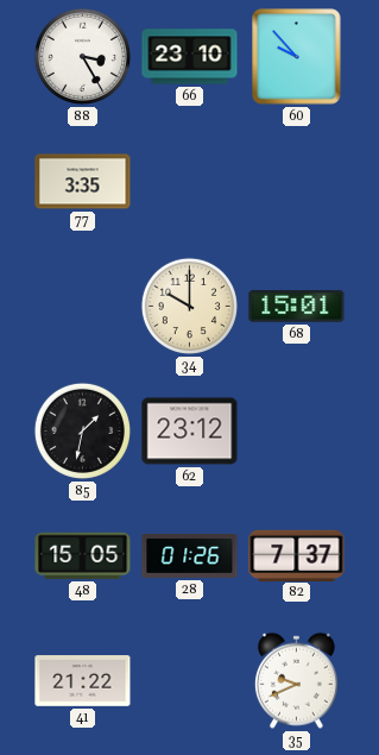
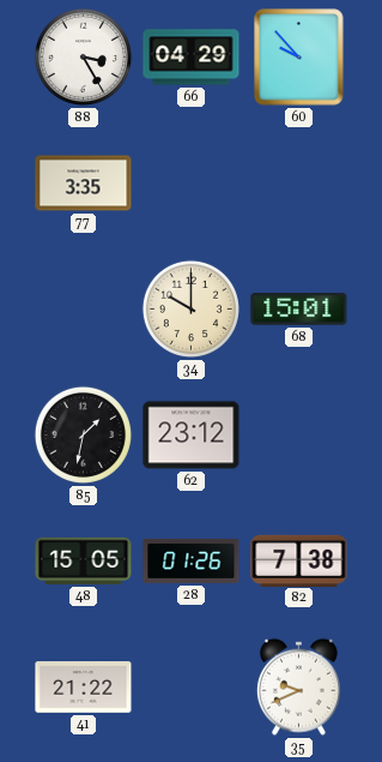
66: 23:10 -> 04:29
82: 7:37 -> 7:38
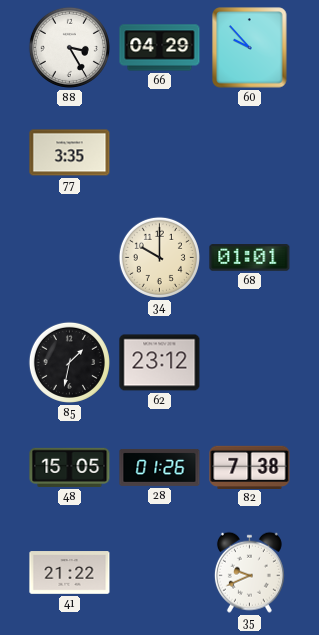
68: 15:01 -> 01:01
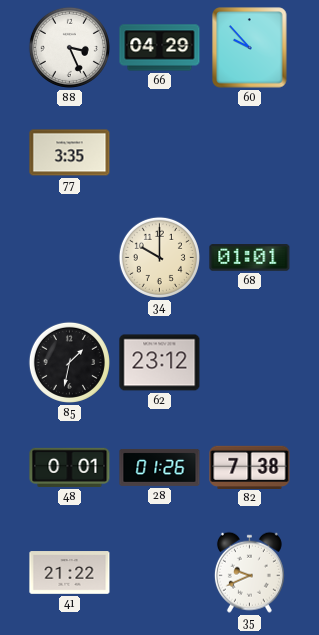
88: 3:25 -> 3:26
48: 15:05 -> 0:01
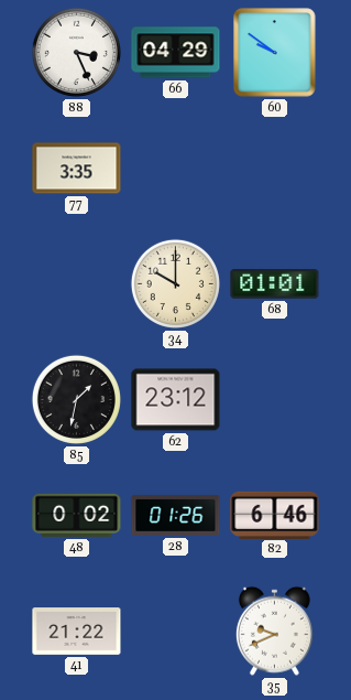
60: 9:53 -> 9:51
48: 0:01 -> 0:02
82: 7:38 -> 6:46
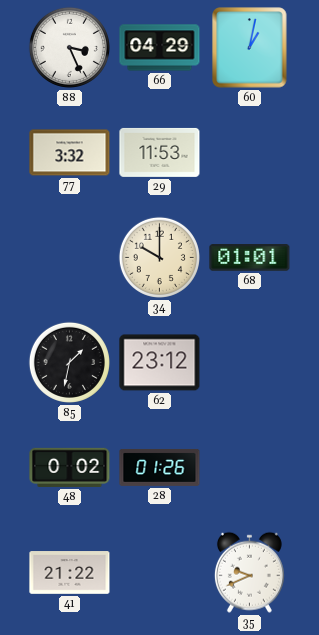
60: 9:51 -> 1:02
77: 3:35 -> 3:32
29: none -> 11:53
82: 6:46 -> none
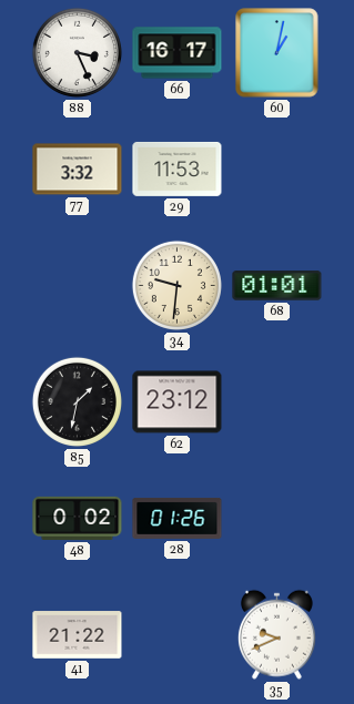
66: 04:29 -> 16:17
34: 10:00 -> 9:31
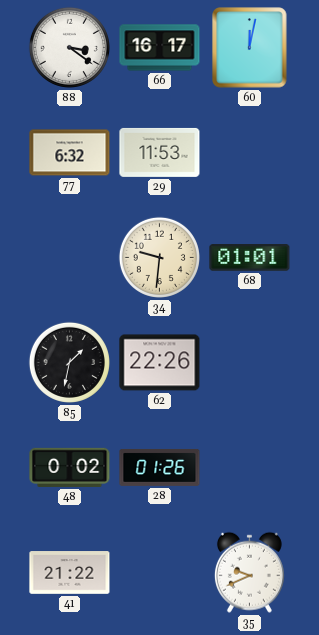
88: 3:26 -> 3:21
60: 1:02 -> 12:02
77: 3:32 -> 6:32
62: 23:12 -> 22:26
